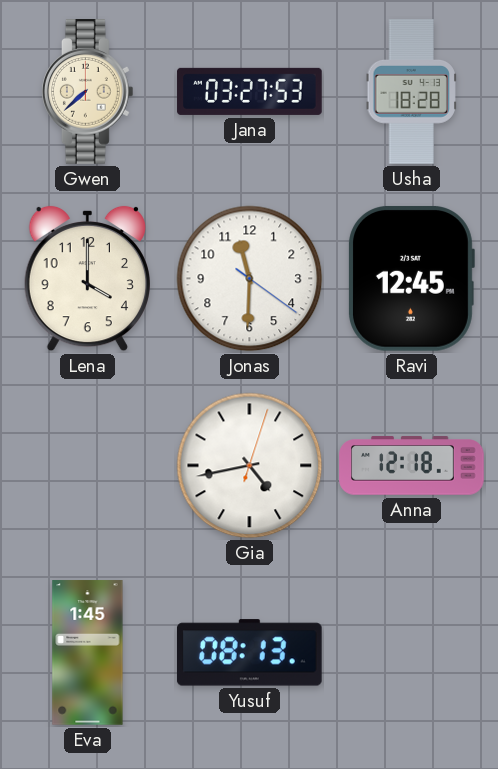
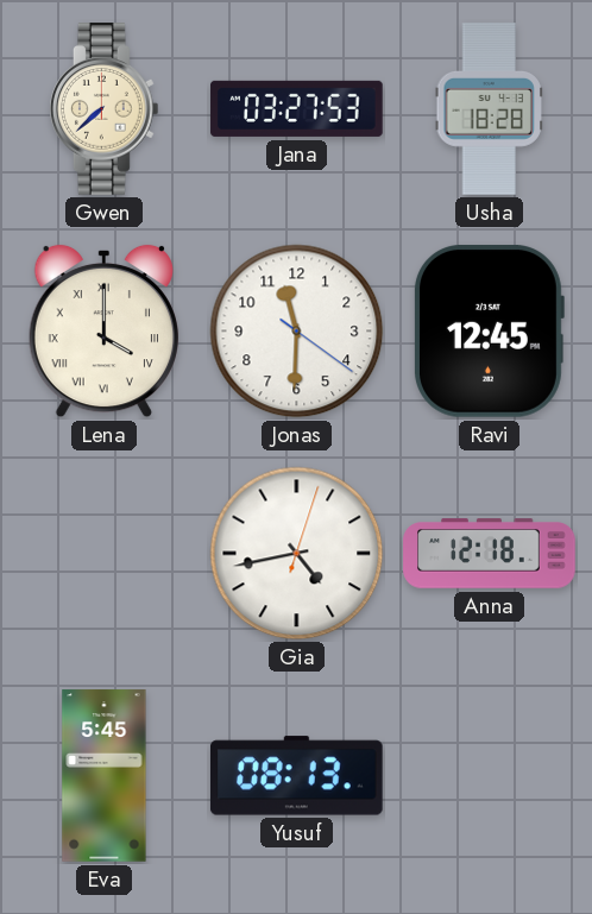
Lena numerals: Arabic -> Roman
Eva: 1:45 -> 5:45
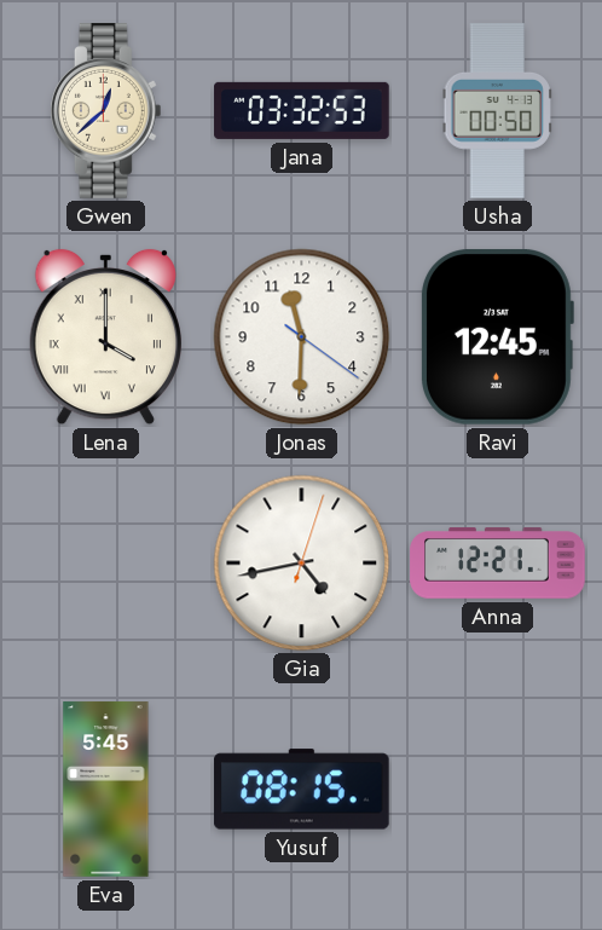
Gwen: 7:38 -> 12:38
Jana: 03:27 -> 03:32
Usha: 18:28 -> 00:50
Anna: 12:18 -> 12:21
Yusuf: 08:13 -> 08:15
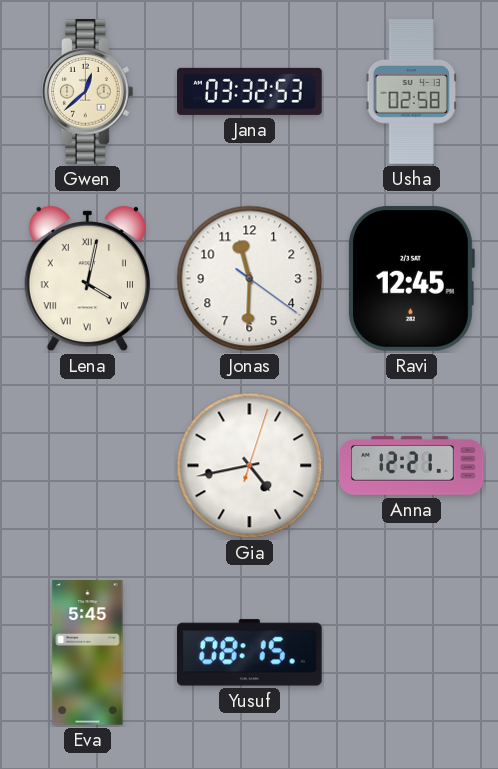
Usha: 00:50 -> 02:58
Lena: 4:00 -> 4:02
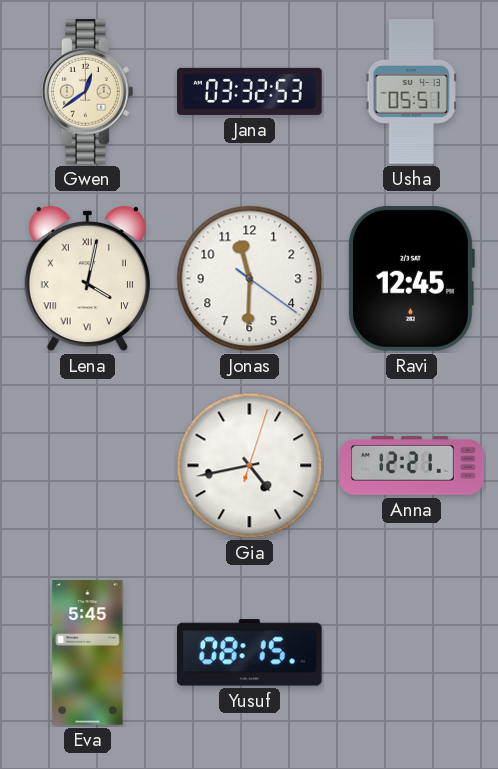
Gwen: 12:38 -> 12:39
Usha: 02:58 -> 05:51
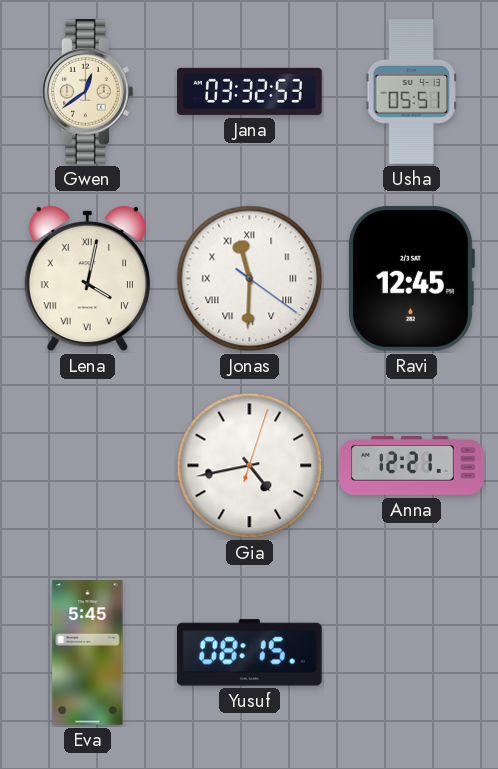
Jonas numerals: Arabic -> Roman
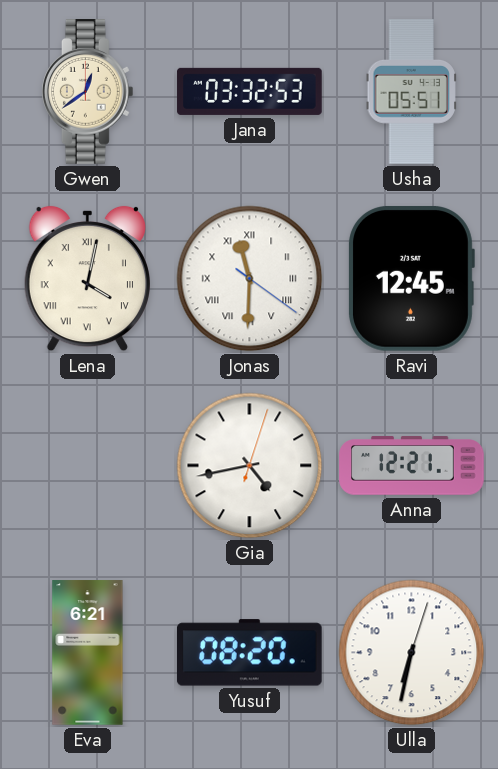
Eva: 5:45 -> 6:21
Yusuf: 08:15 -> 08:20
Ulla: none -> 6:32
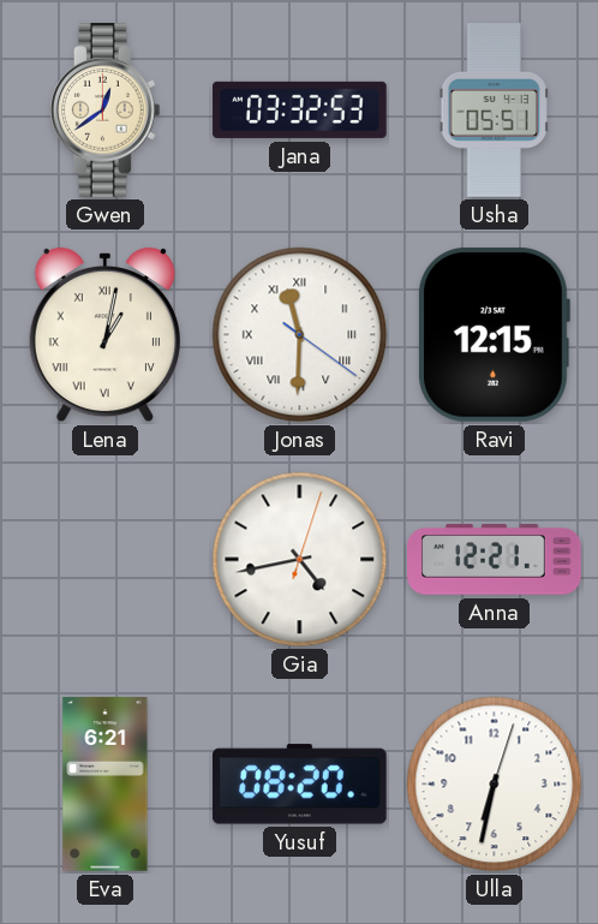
Lena: 4:02 -> 1:02
Ravi: 12:45 -> 12:15
